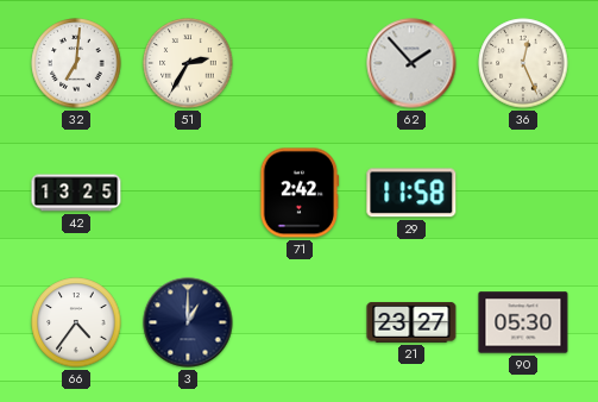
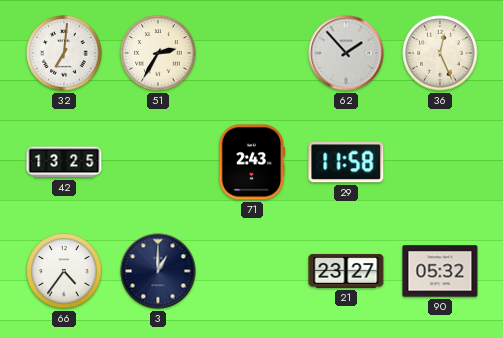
71: 2:42 -> 2:43
90: 05:30 -> 05:32
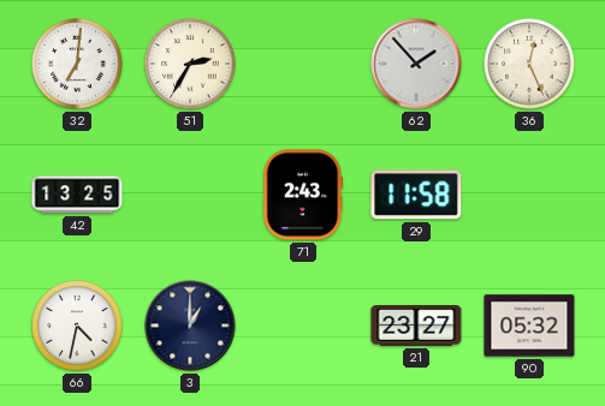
66: 4:36 -> 4:32
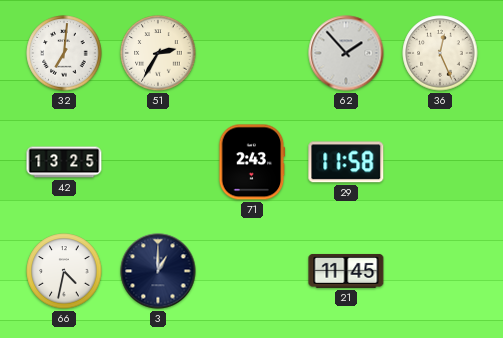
21: 23:27 -> 11:45
90: 05:32 -> none
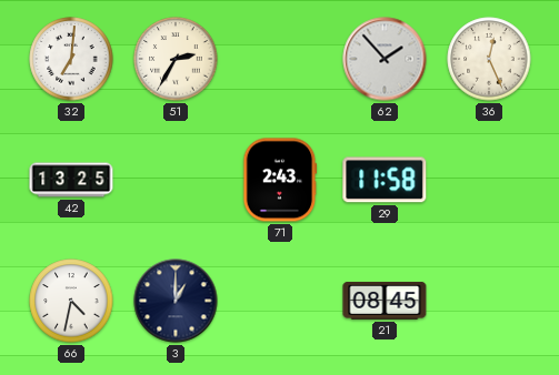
21: 11:45 -> 08:45
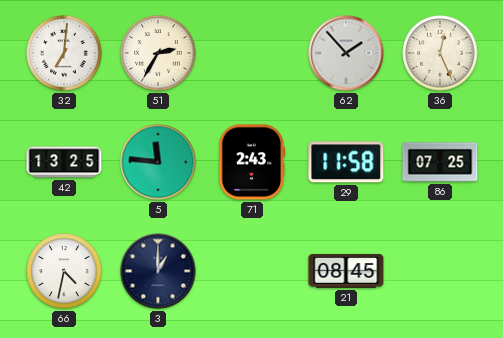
5: none -> 11:46
86: none -> 07:25
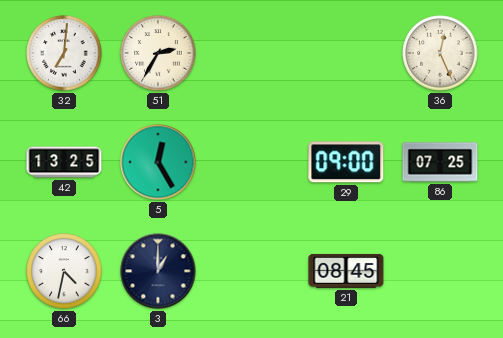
62: 1:53 -> none
5: 11:46 -> 12:25
71: 2:43 -> none
29: 11:58 -> 09:00
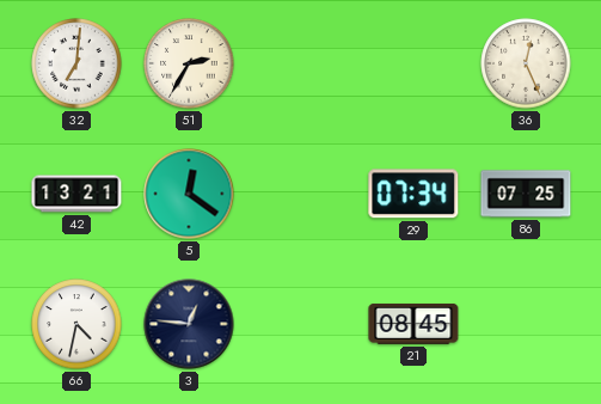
42: 13:25 -> 13:21
5: 12:25 -> 12:21
29: 09:00 -> 07:34
3: 1:00 -> 12:46
